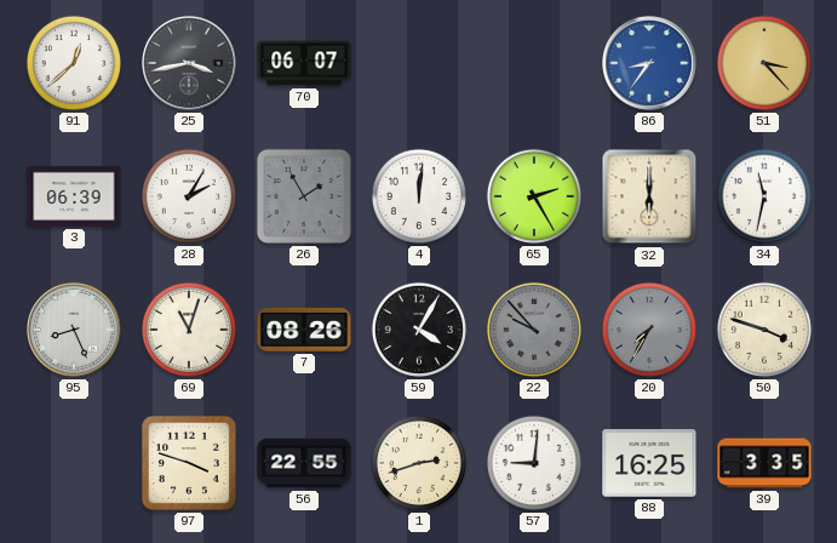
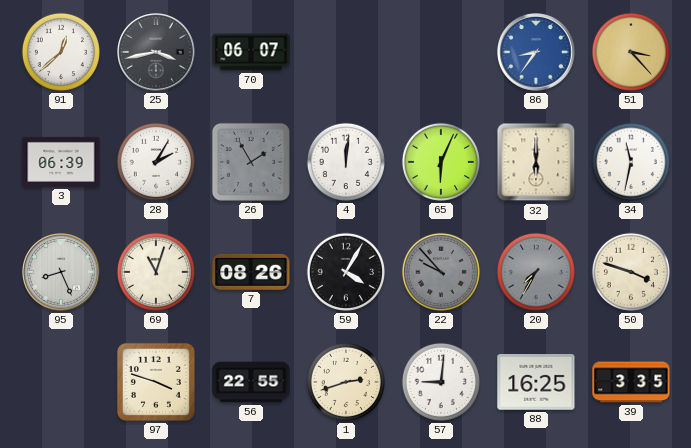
65: 2:25 -> 6:04
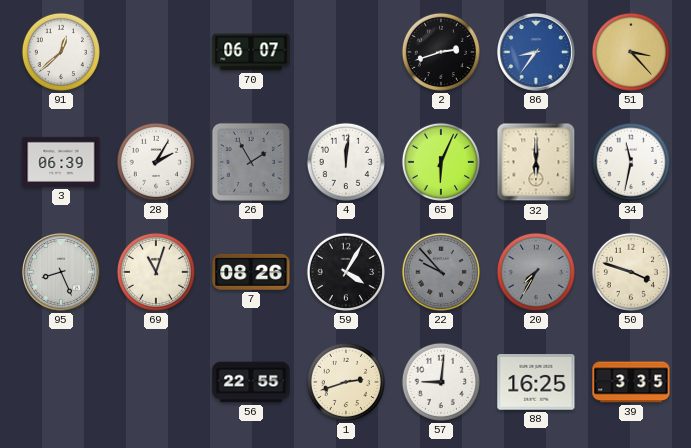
25: 3:43 -> none
2: none -> 2:42
97: 3:48 -> none
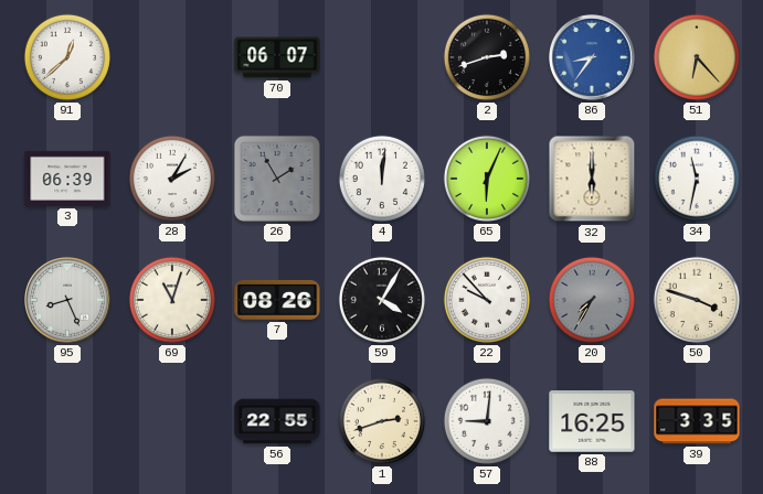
51: 3:23 -> 6:23
22 dial: grey -> white
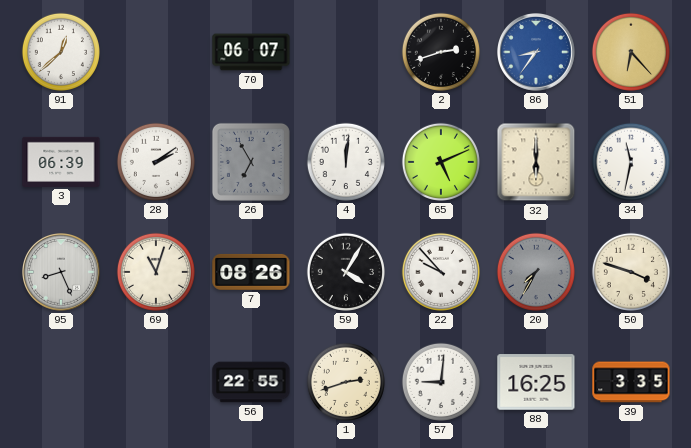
28: 2:05 -> 2:09
26: 1:55 -> 6:55
65: 6:04 -> 5:11
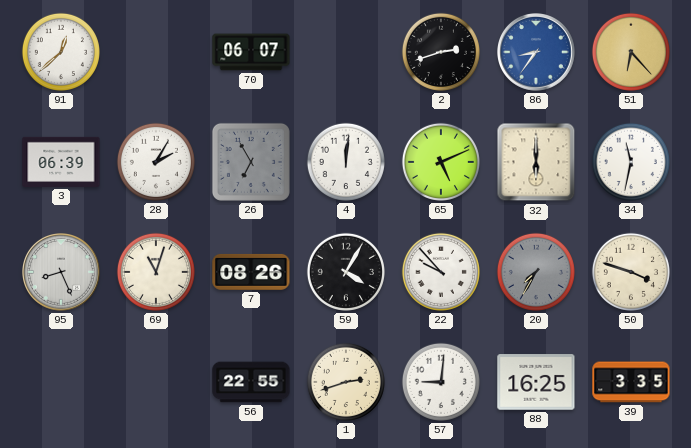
28: 2:09 -> 2:05
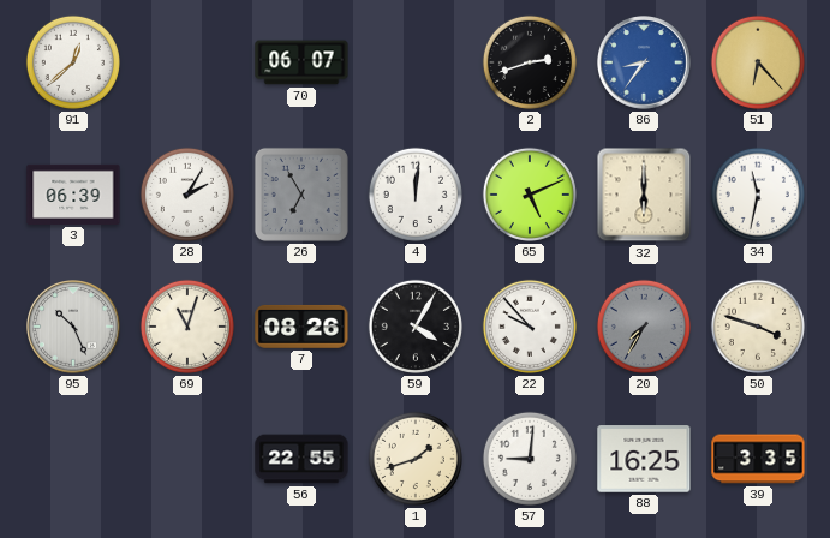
95: 8:26 -> 10:26
1: 2:42 -> 1:42
